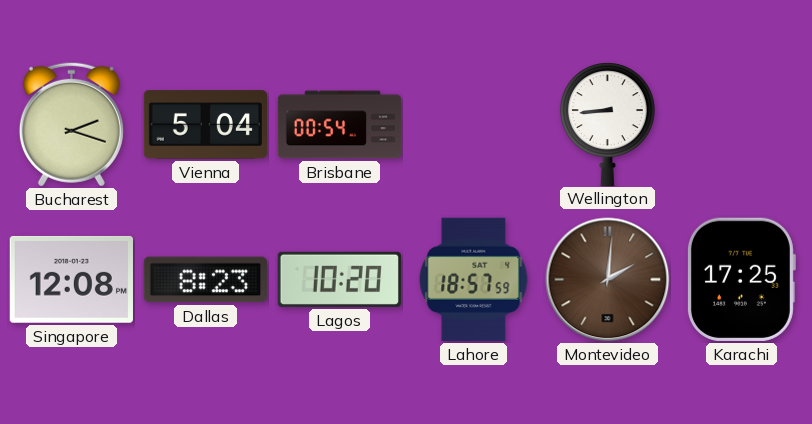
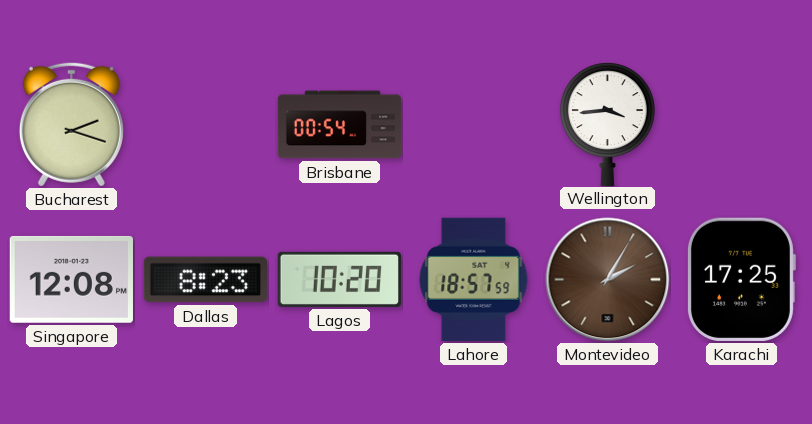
Vienna: 5:04 -> none
Wellington: 8:44 -> 3:44
Montevideo: 2:01 -> 2:05
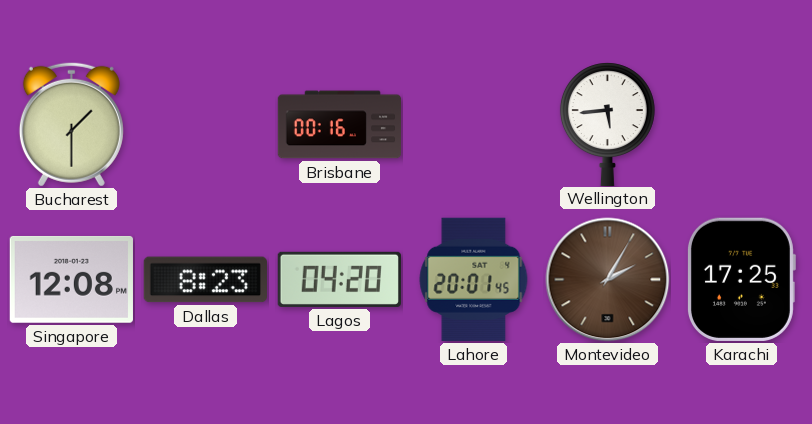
Bucharest: 2:18 -> 1:30
Brisbane: 00:54 -> 00:16
Wellington: 3:44 -> 5:44
Lagos: 10:20 -> 04:20
Lahore: 18:57 -> 20:01
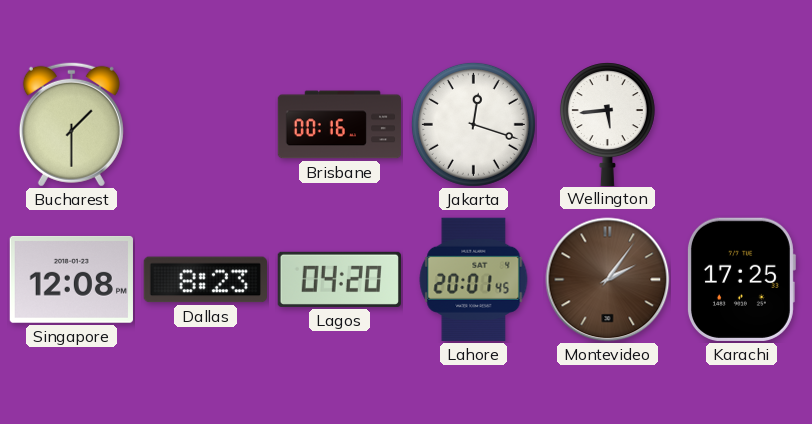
Jakarta: none -> 12:18
Montevideo: 2:05 -> 2:06
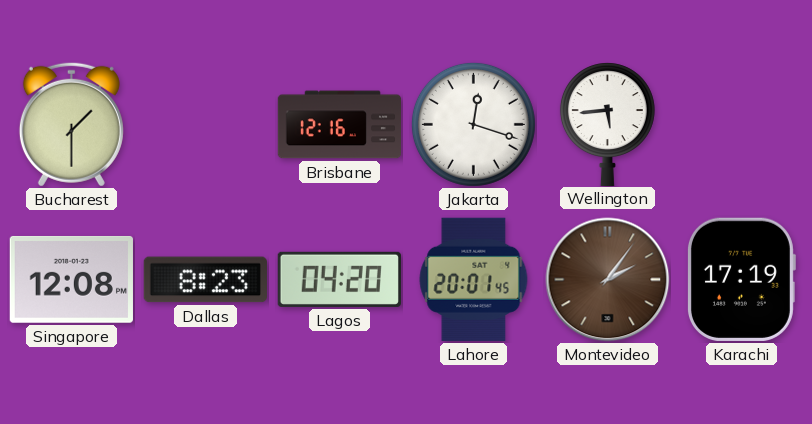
Brisbane: 00:16 -> 12:16
Karachi: 17:25 -> 17:19
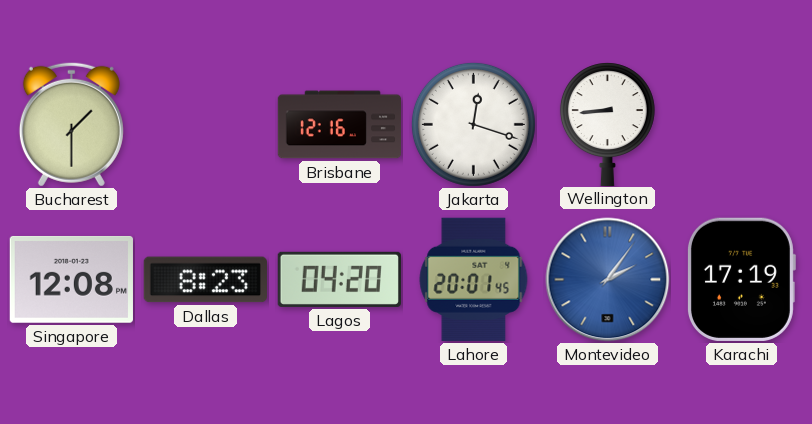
Wellington: 5:44 -> 8:44
Montevideo dial: brown -> blue
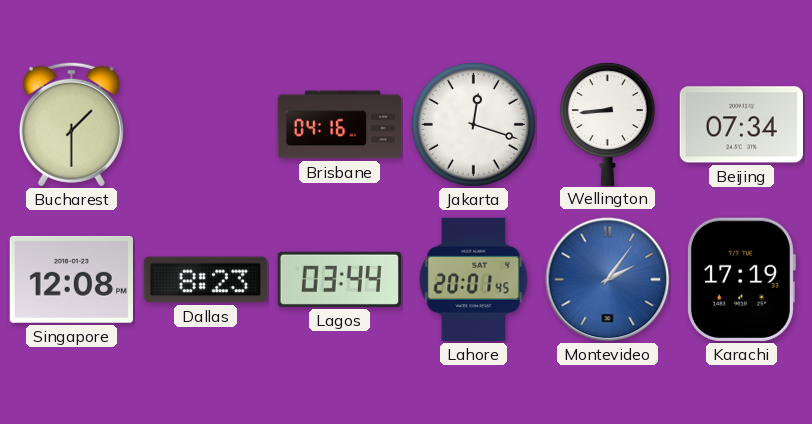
Brisbane: 12:16 -> 04:16
Beijing: none -> 07:34
Lagos: 04:20 -> 03:44
